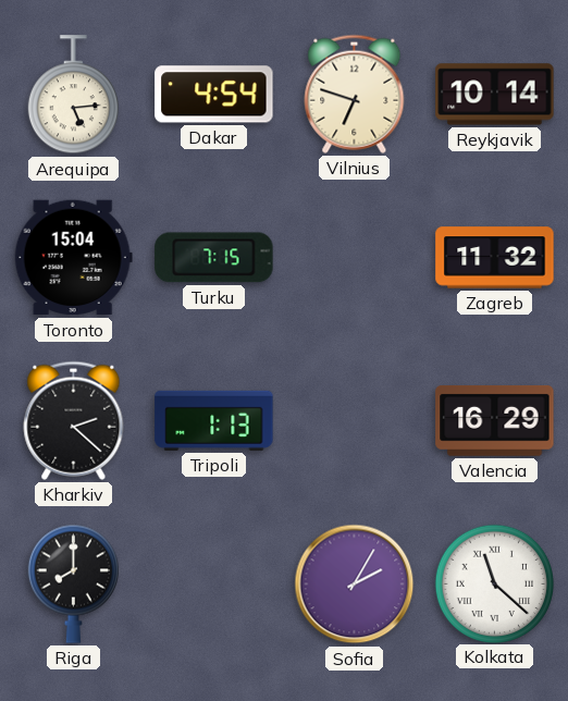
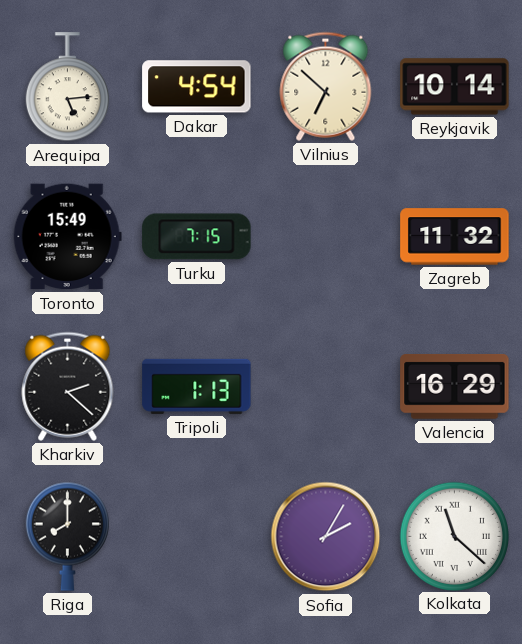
Vilnius: 6:48 -> 6:52
Toronto: 15:04 -> 15:49
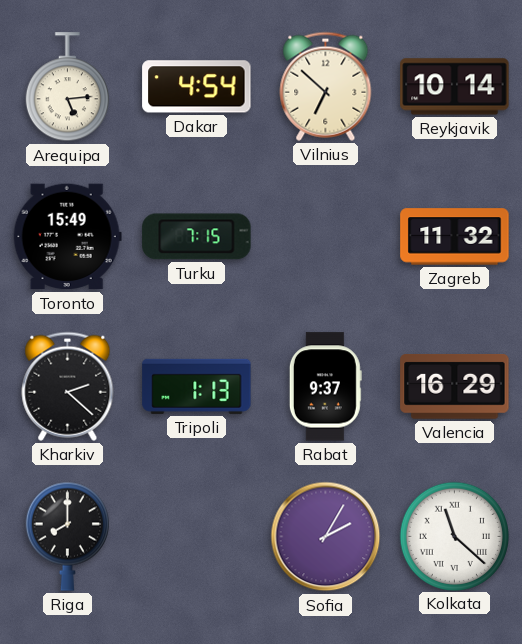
Rabat: none -> 9:37
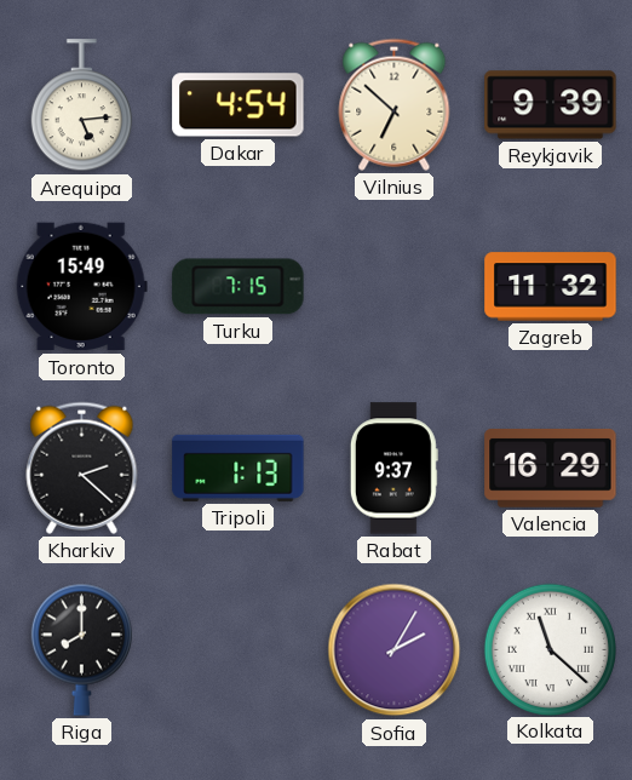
Reykjavik: 10:14 -> 9:39
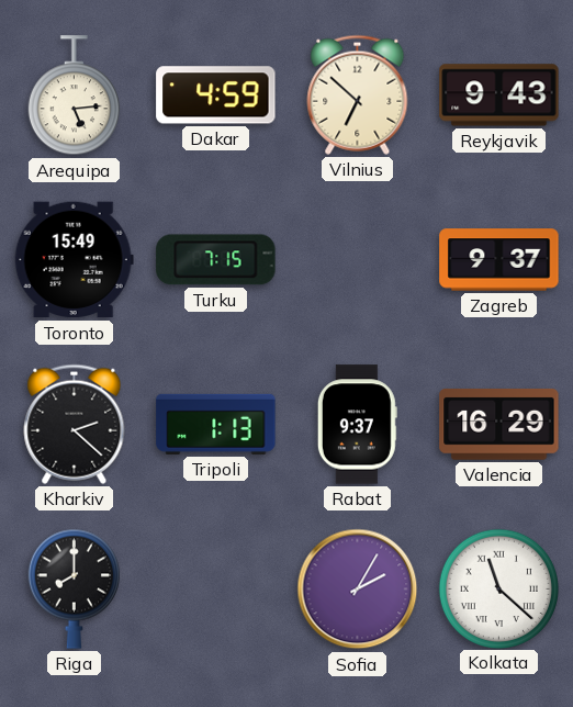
Dakar: 4:54 -> 4:59
Reykjavik: 9:39 -> 9:43
Zagreb: 11:32 -> 9:37
